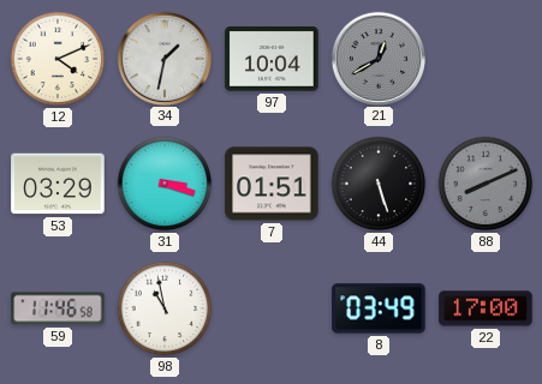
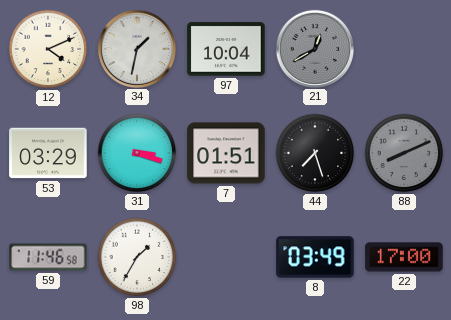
44: 5:27 -> 7:27
98: 10:58 -> 1:35
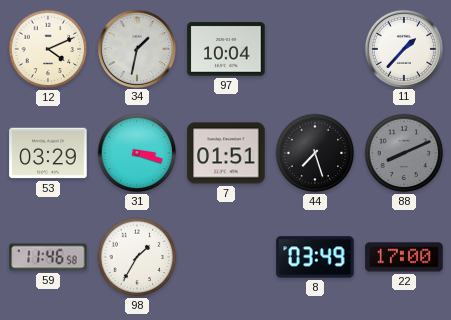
21: 12:40 -> none
11: none -> 1:37
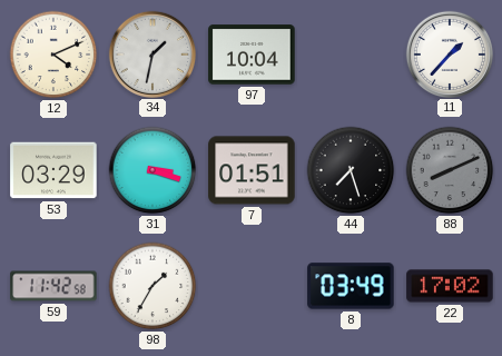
59: 11:46 -> 11:42
22: 17:00 -> 17:02
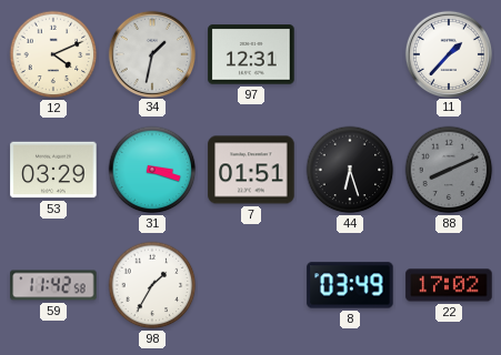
97: 10:04 -> 12:31
44: 7:27 -> 6:27
